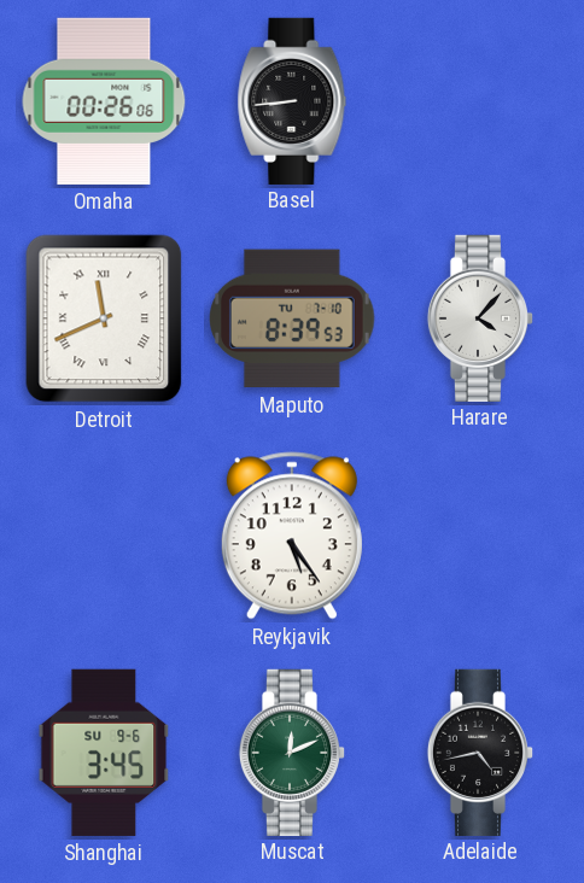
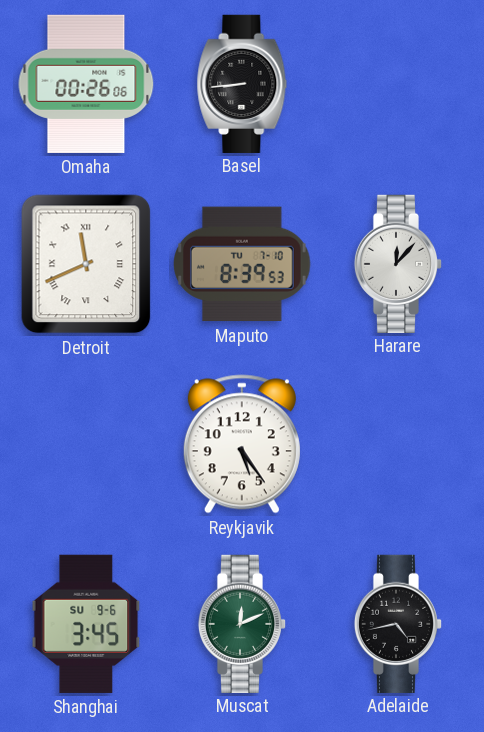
Harare: 4:07 -> 12:07
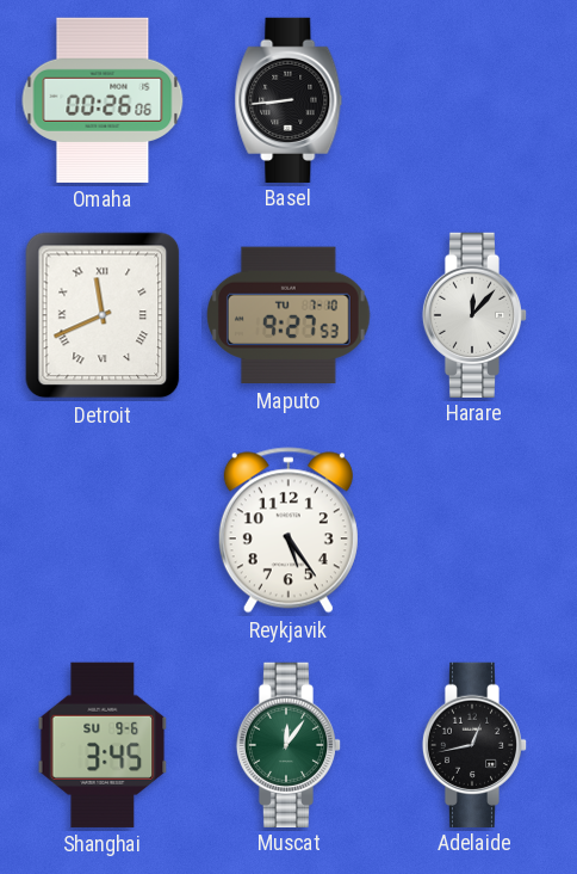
Maputo: 8:39 -> 9:27
Muscat: 12:11 -> 12:06
Adelaide: 4:43 -> 12:43
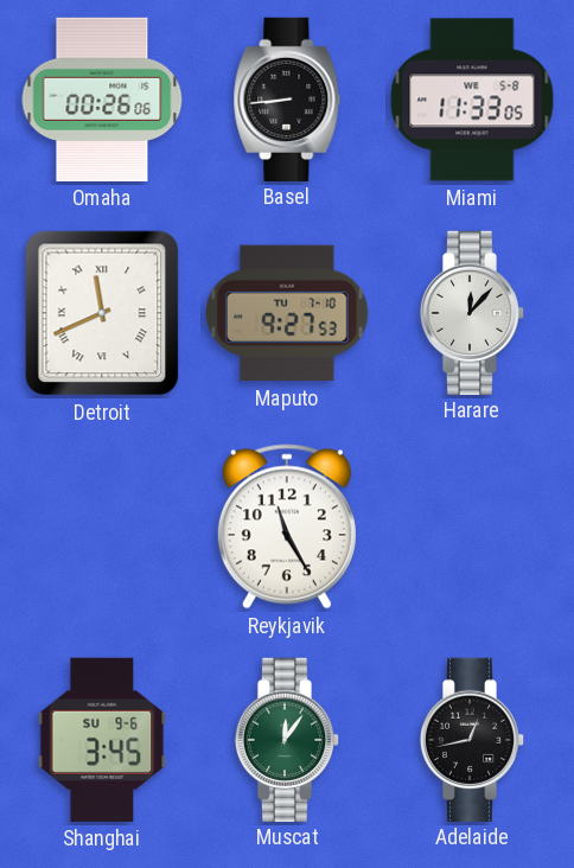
Miami: none -> 11:33
Reykjavik: 5:24 -> 11:25
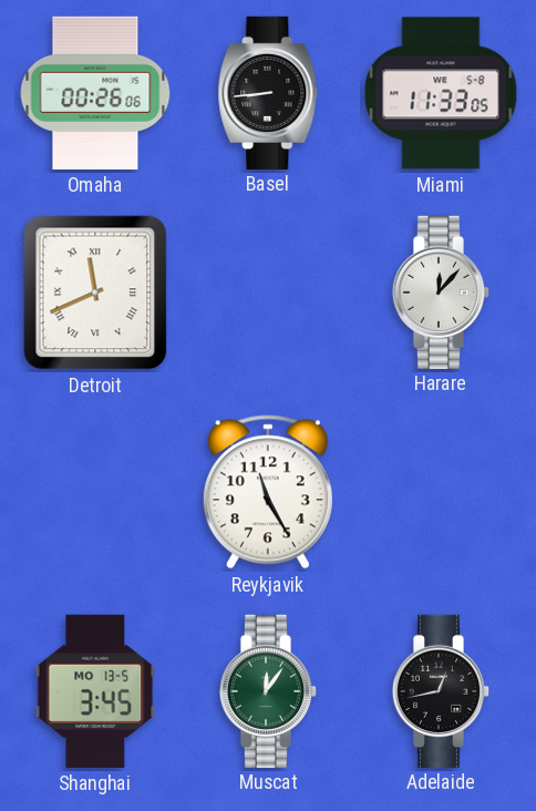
Maputo: 9:27 -> none
Shanghai date: SU 9-6 -> MO 13-5
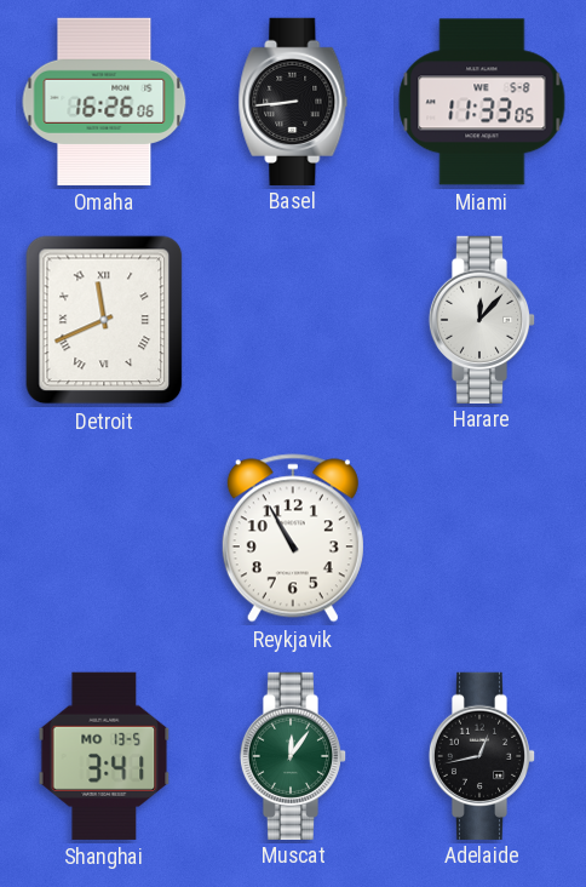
Omaha: 00:26 -> 16:26
Reykjavik: 11:25 -> 10:55
Shanghai: 3:45 -> 3:41
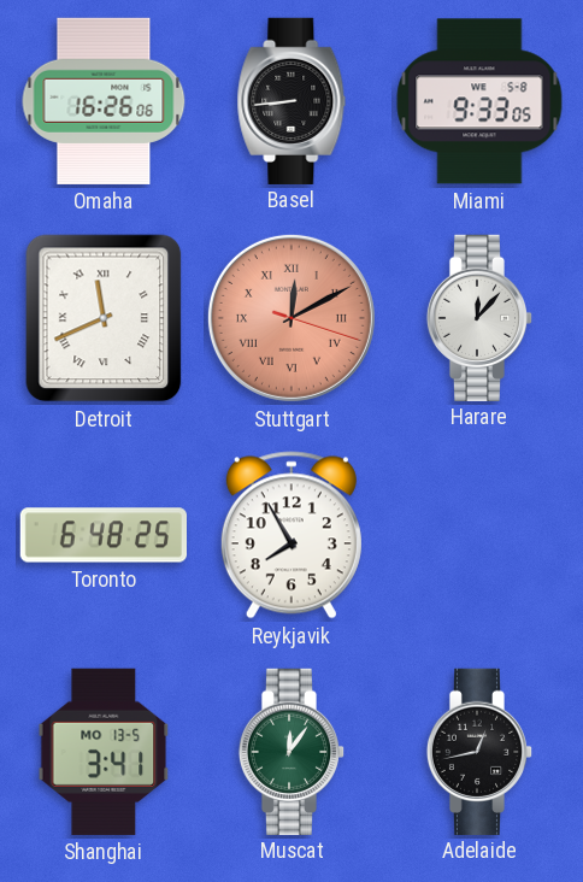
Miami: 11:33 -> 9:33
Stuttgart: none -> 12:10
Toronto: none -> 6:48
Reykjavik: 10:55 -> 7:55
